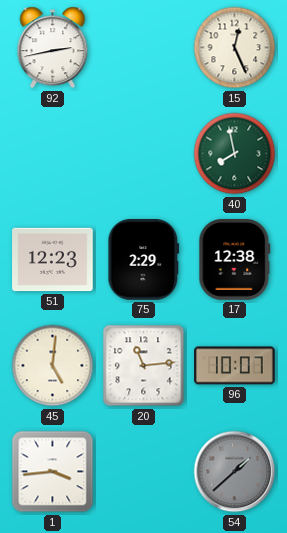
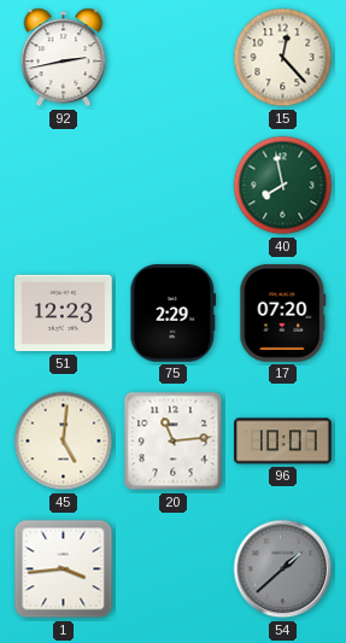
15: 12:26 -> 12:23
17: 12:38 -> 07:20
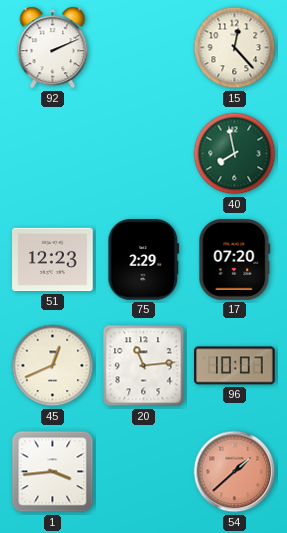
92: 2:43 -> 2:11
45: 5:01 -> 12:41
54 dial: grey -> salmon
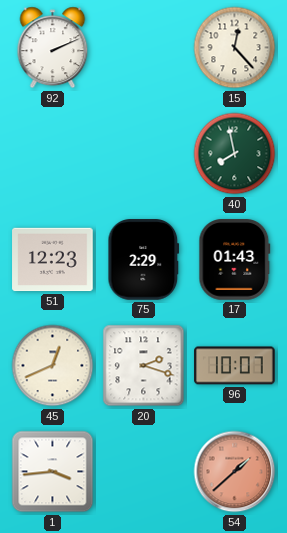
17: 07:20 -> 01:43
20: 11:14 -> 2:18
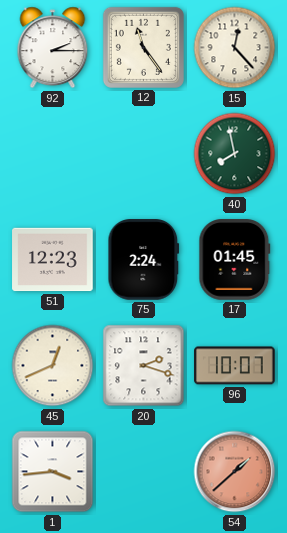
92: 2:11 -> 2:15
12: none -> 11:24
75: 2:29 -> 2:24
17: 01:43 -> 01:45
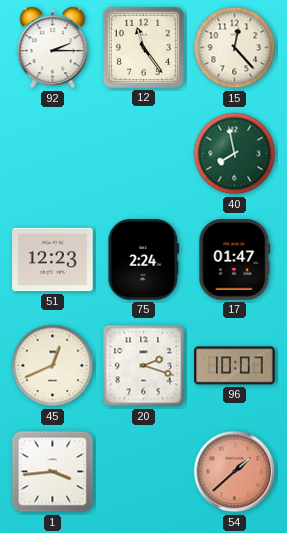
17: 01:45 -> 01:47
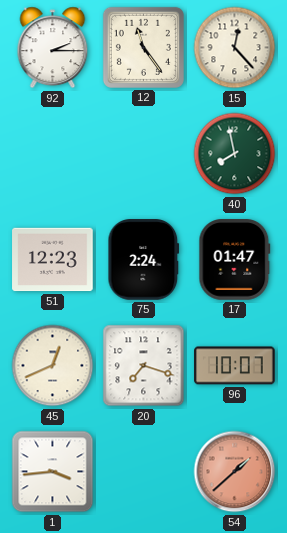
20: 2:18 -> 7:18
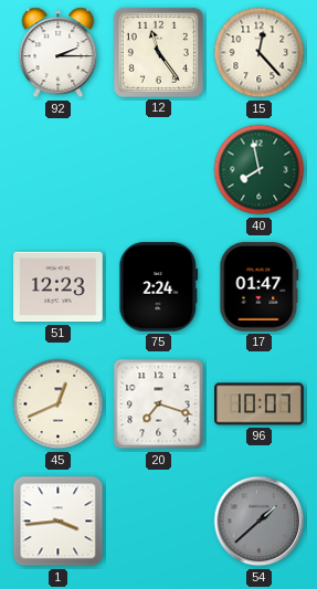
54 dial: salmon -> grey
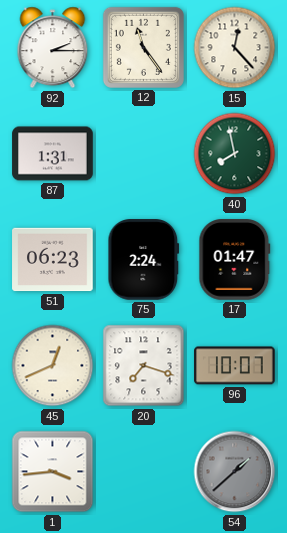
87: none -> 1:31
51: 12:23 -> 06:23
